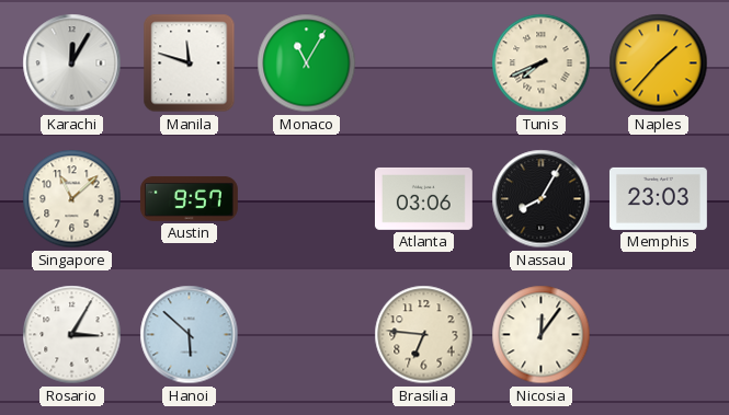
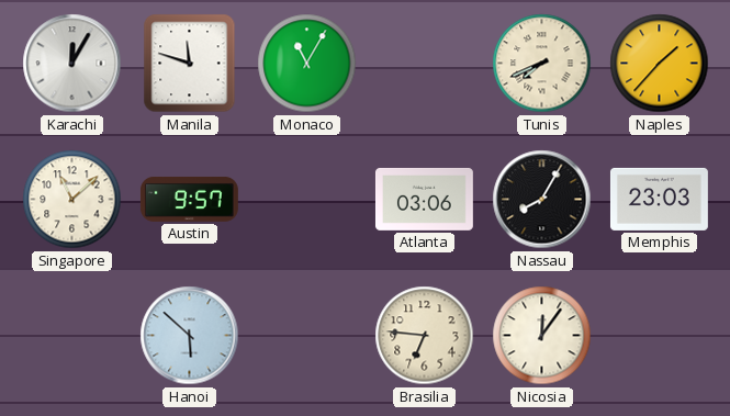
Rosario: 3:05 -> none
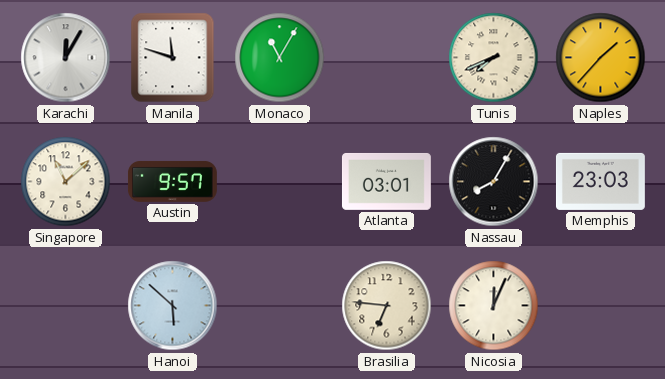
Atlanta: 03:06 -> 03:01
Nicosia: 12:06 -> 12:04
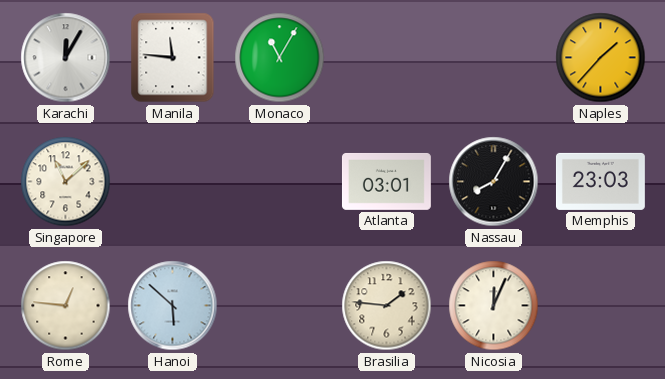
Manila: 11:48 -> 11:46
Tunis: 7:41 -> none
Austin: 9:57 -> none
Rome: none -> 12:46
Brasilia: 6:46 -> 1:46
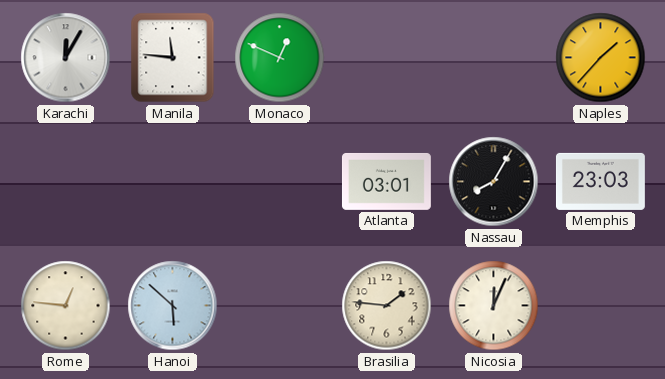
Monaco: 11:05 -> 12:49
Singapore: 11:08 -> none
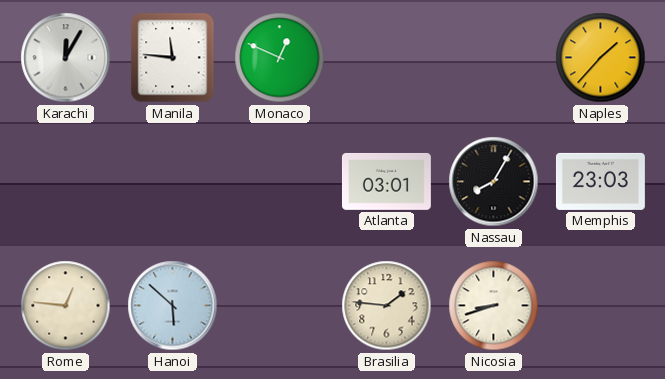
Nicosia: 12:04 -> 8:42
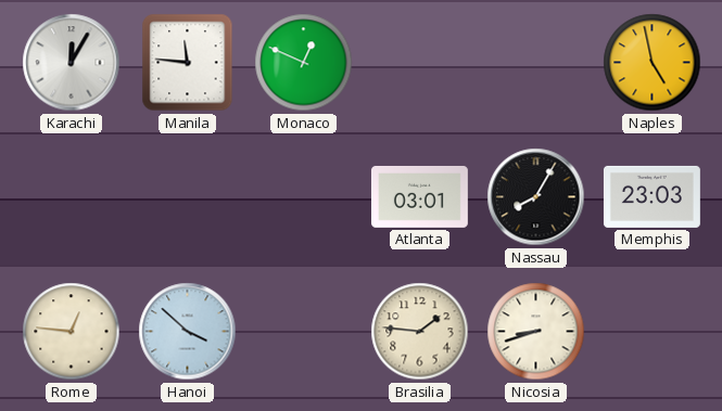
Naples: 1:37 -> 4:58
Hanoi: 5:52 -> 3:52
